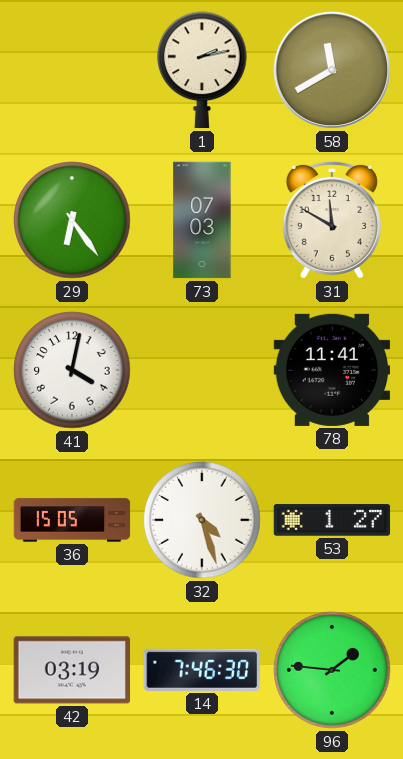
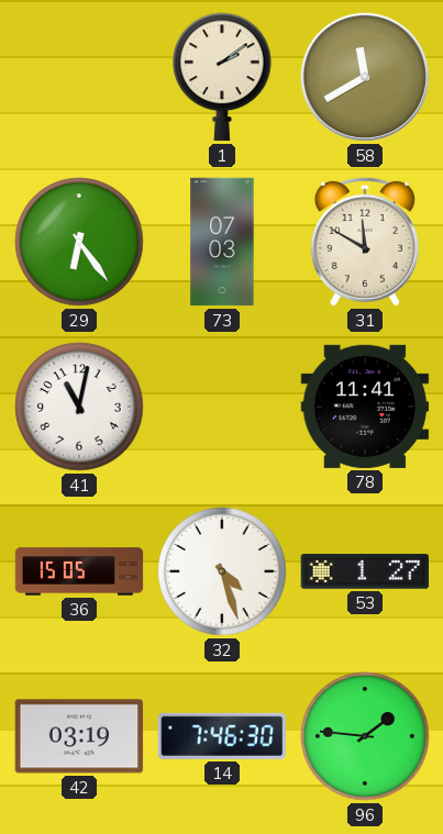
1: 2:13 -> 2:09
41: 4:02 -> 11:02
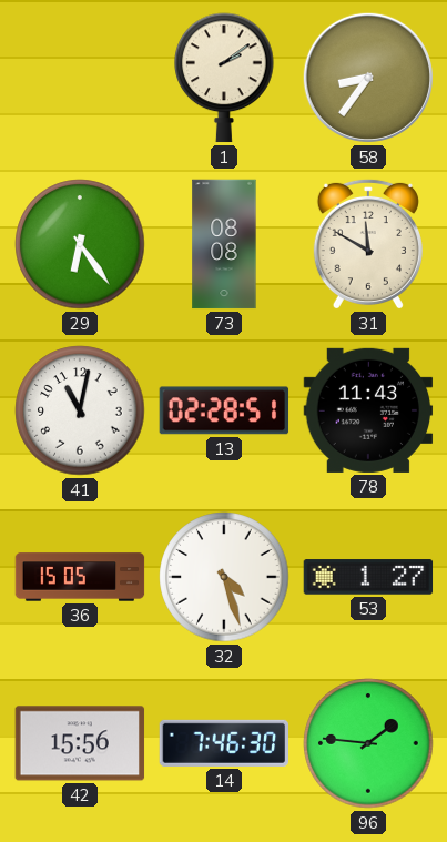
58: 11:40 -> 8:36
73: 07:03 -> 08:08
13: none -> 02:28
78: 11:41 -> 11:43
42: 03:19 -> 15:56
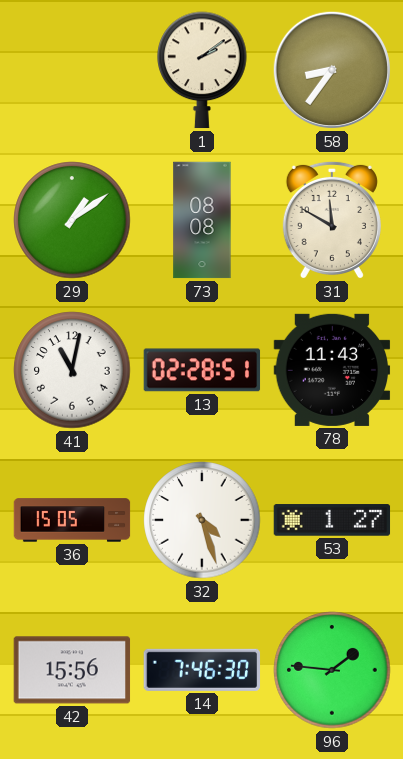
29: 6:24 -> 1:09
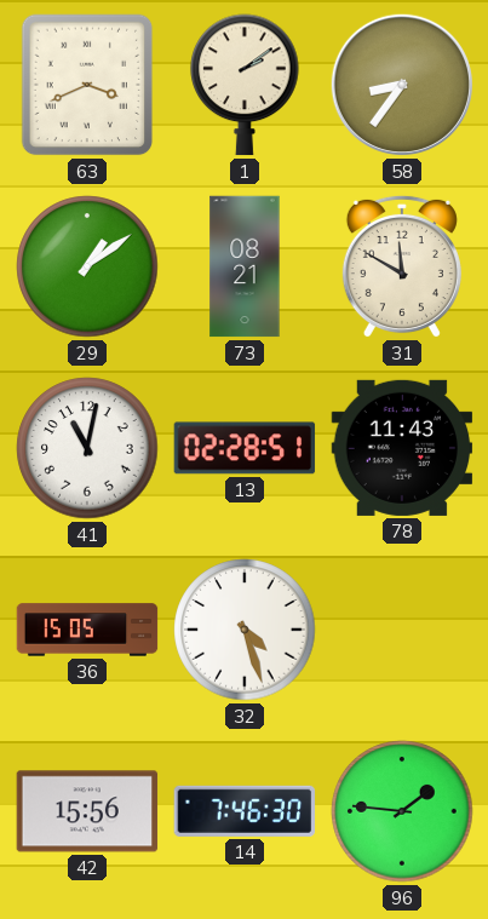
63: none -> 3:41
73: 08:08 -> 08:21
53: 1:27 -> none
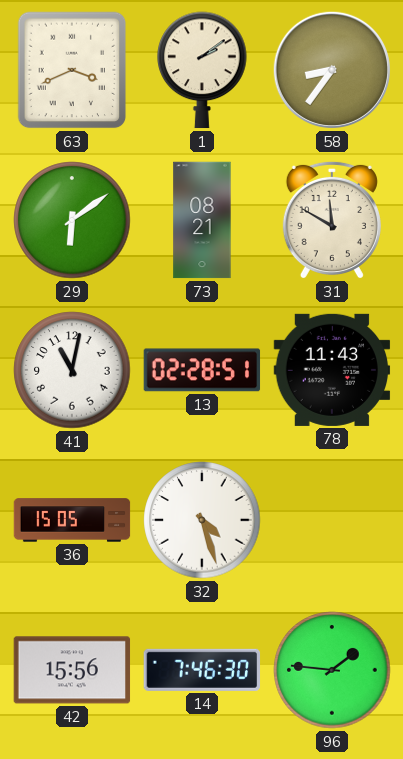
29: 1:09 -> 6:09
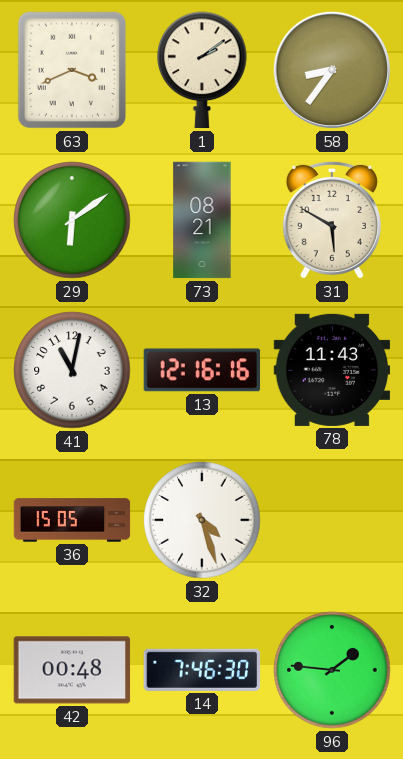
31: 11:50 -> 5:50
13: 02:28 -> 12:16
42: 15:56 -> 00:48
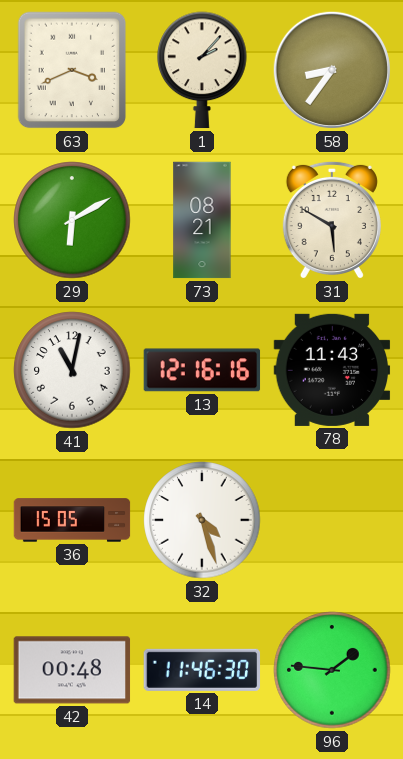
1: 2:09 -> 2:07
29: 6:09 -> 6:10
14: 7:46 -> 11:46
